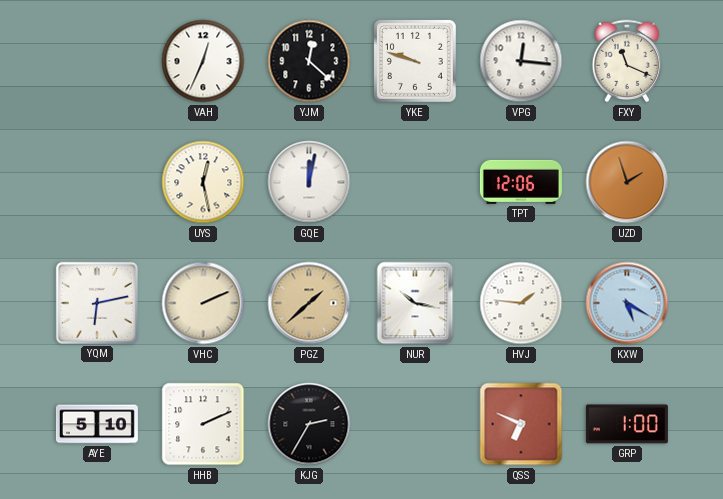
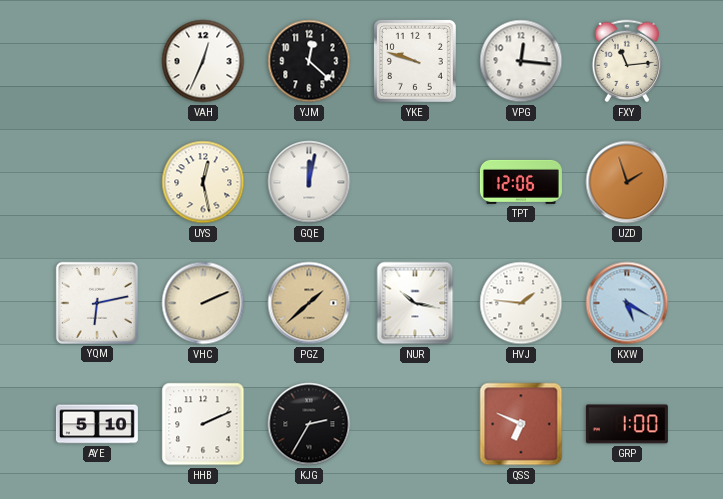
FXY: 11:19 -> 11:14
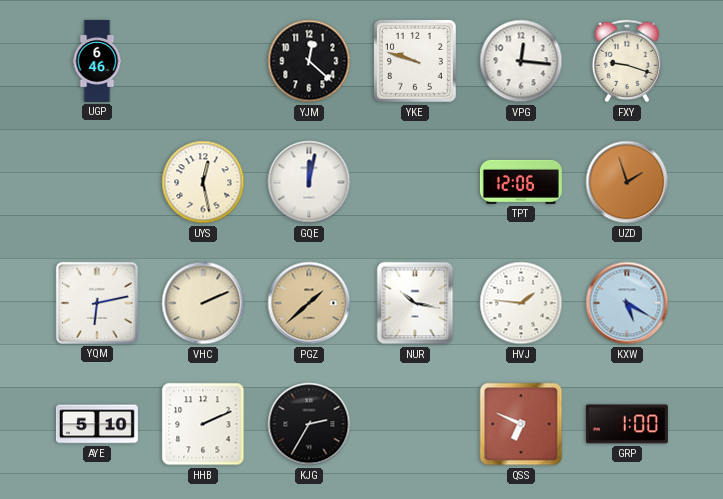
UGP: none -> 6:46
VAH: 12:34 -> none
FXY: 11:14 -> 9:18
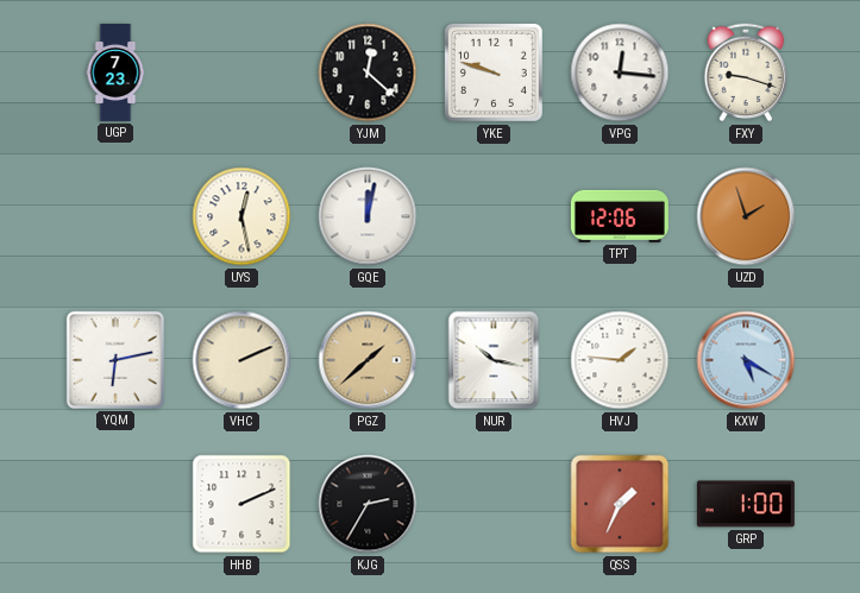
UGP: 6:46 -> 7:23
AYE: 5:10 -> none
QSS: 6:49 -> 1:34
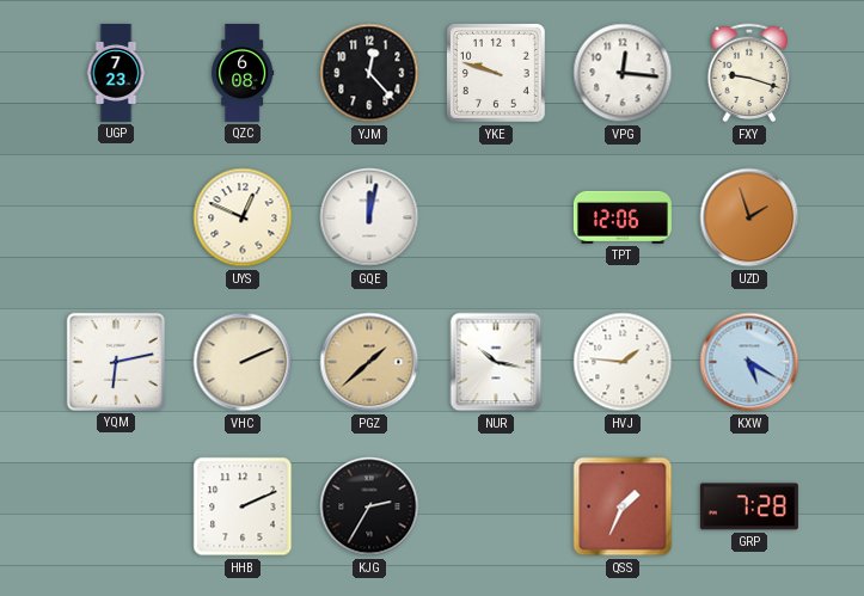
QZC: none -> 6:08
YJM: 12:22 -> 12:23
UYS: 12:28 -> 12:49
GRP: 1:00 -> 7:28
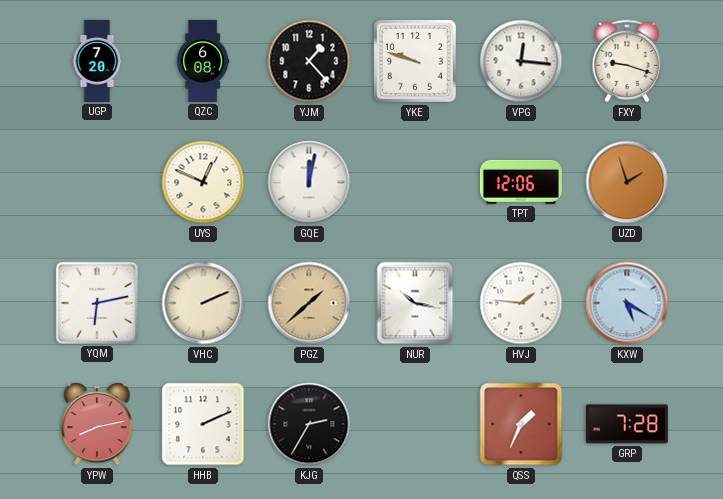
UGP: 7:23 -> 7:20
YJM: 12:23 -> 1:23
YPW: none -> 8:13
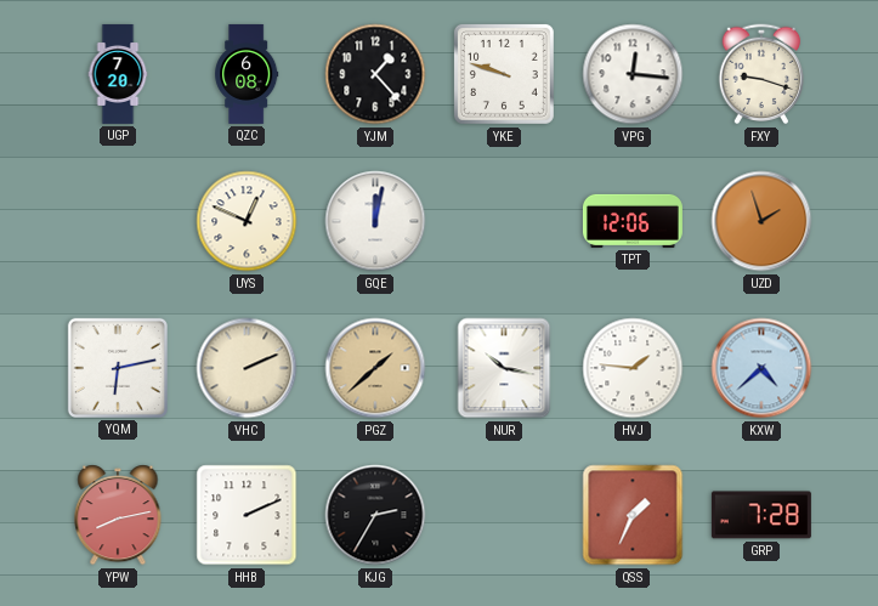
KXW: 5:20 -> 4:38
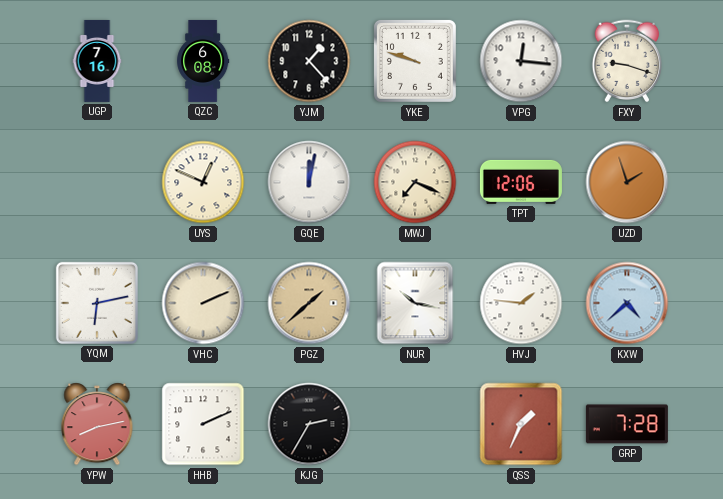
UGP: 7:20 -> 7:16
MWJ: none -> 7:19
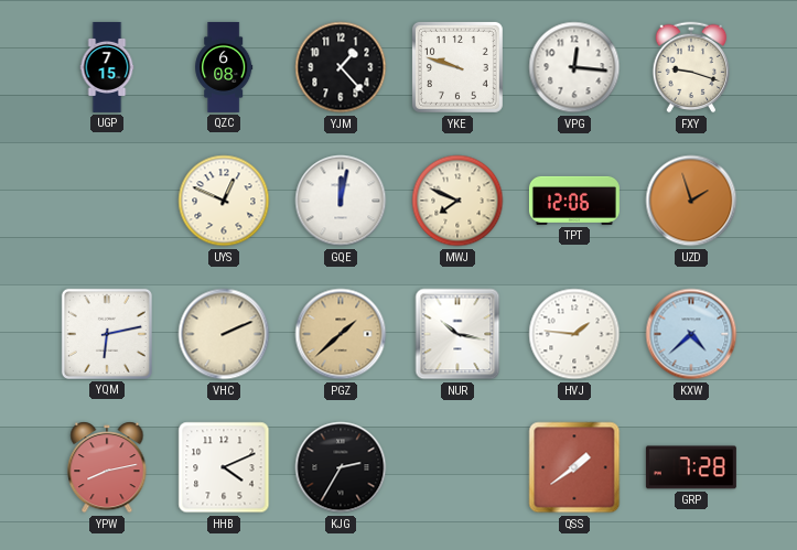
UGP: 7:16 -> 7:15
MWJ: 7:19 -> 7:49
HHB: 2:11 -> 4:11
QSS: 1:34 -> 1:39
